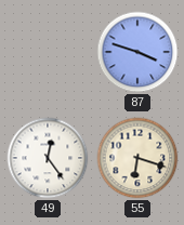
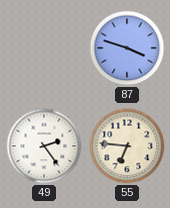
49: 12:24 -> 2:24
55: 6:18 -> 6:46
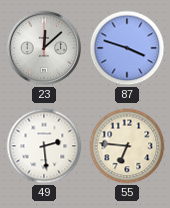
23: none -> 12:08
49: 2:24 -> 2:29
